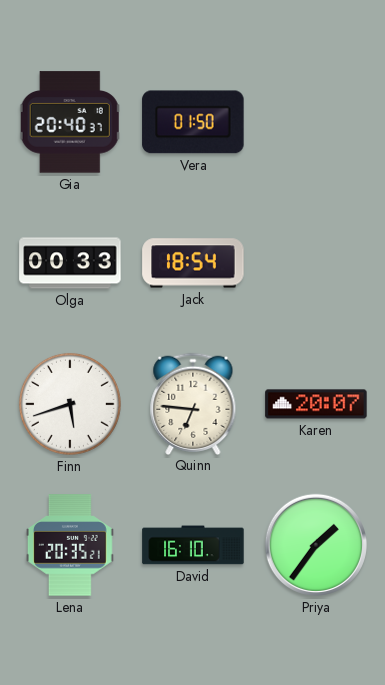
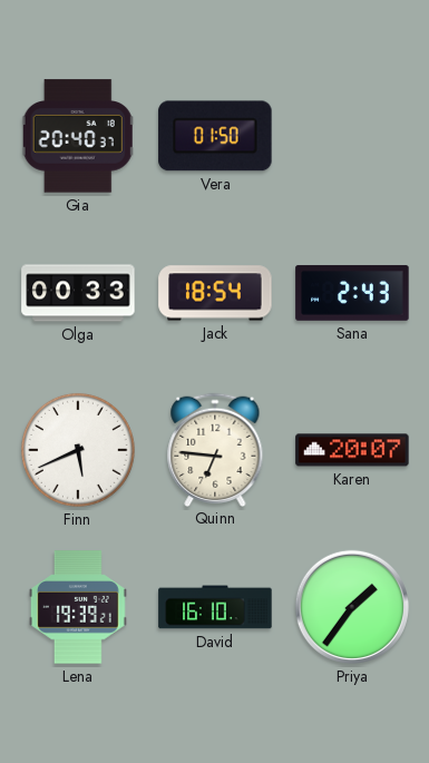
Sana: none -> 2:43
Finn: 5:42 -> 5:41
Lena: 20:35 -> 19:39
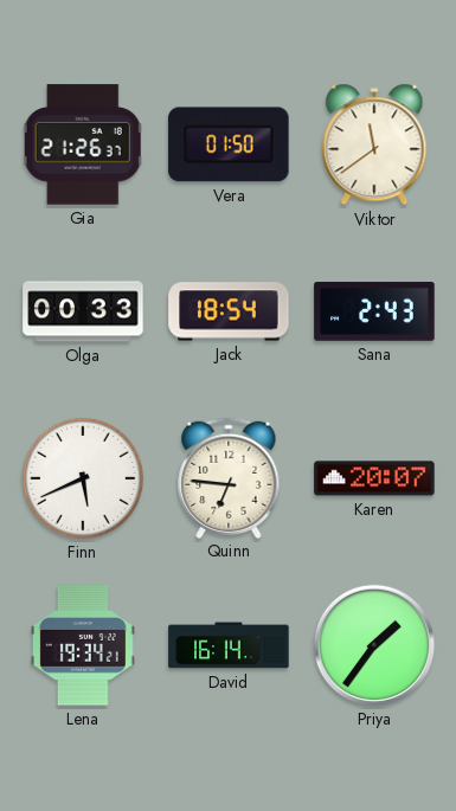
Gia: 20:40 -> 21:26
Viktor: none -> 11:39
Lena: 19:39 -> 19:34
David: 16:10 -> 16:14
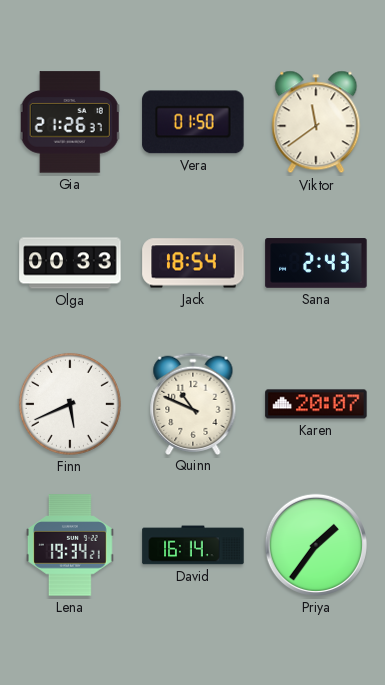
Quinn: 6:46 -> 10:49
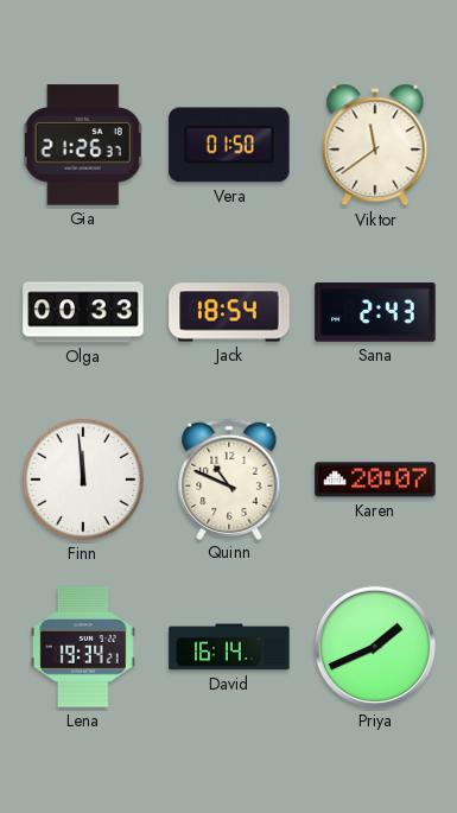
Finn: 5:41 -> 11:59
Priya: 1:36 -> 1:41
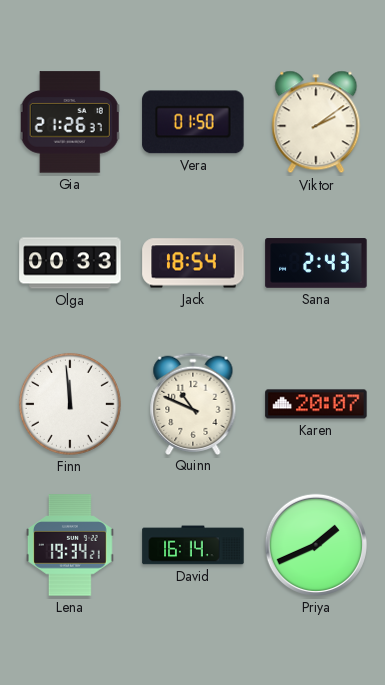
Viktor: 11:39 -> 2:09
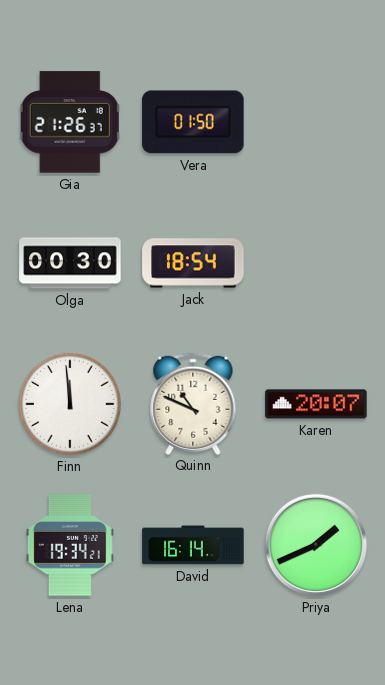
Viktor: 2:09 -> none
Olga: 00:33 -> 00:30
Sana: 2:43 -> none
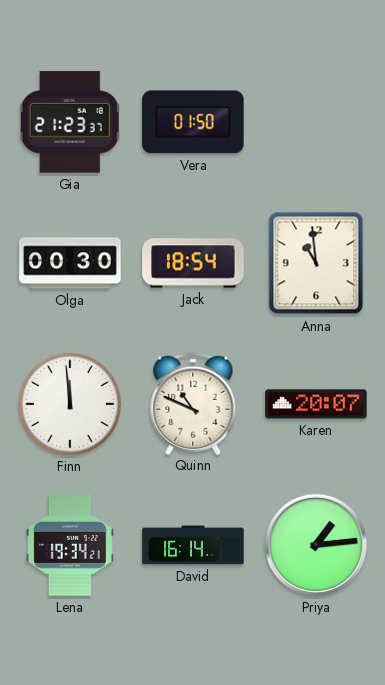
Gia: 21:26 -> 21:23
Anna: none -> 10:59
Priya: 1:41 -> 1:14
